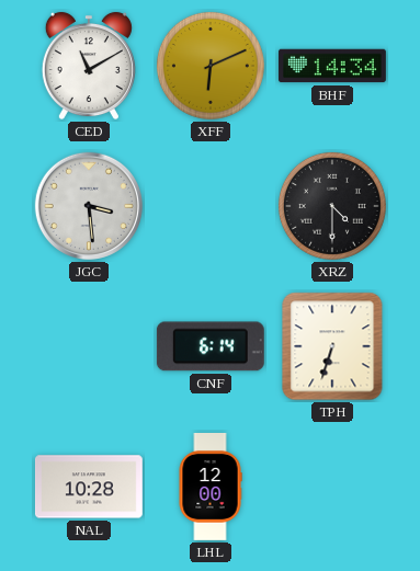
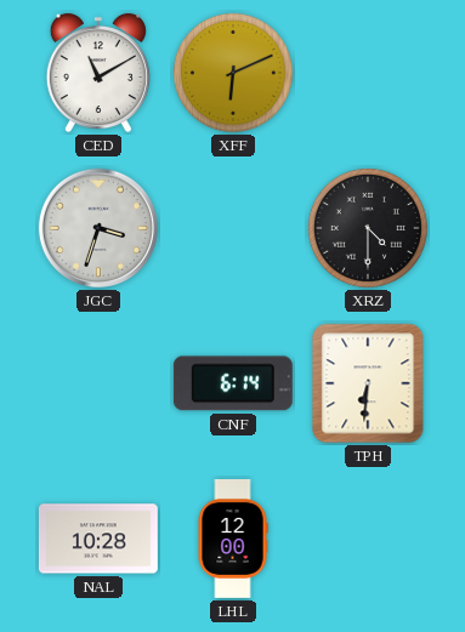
BHF: 14:34 -> none
JGC: 3:29 -> 3:33
TPH: 6:33 -> 6:31
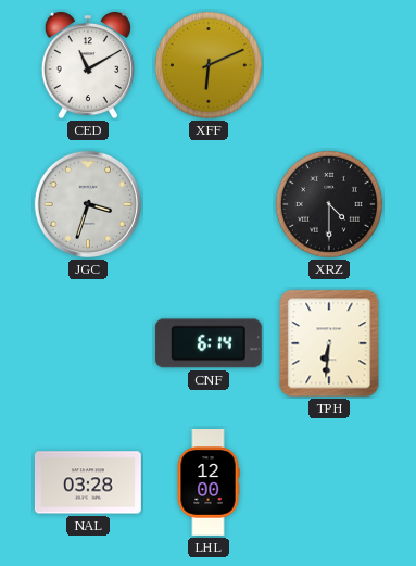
NAL: 10:28 -> 03:28
